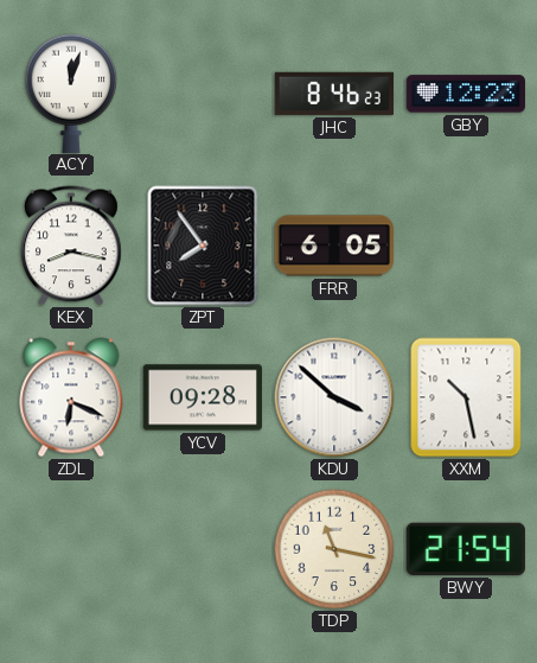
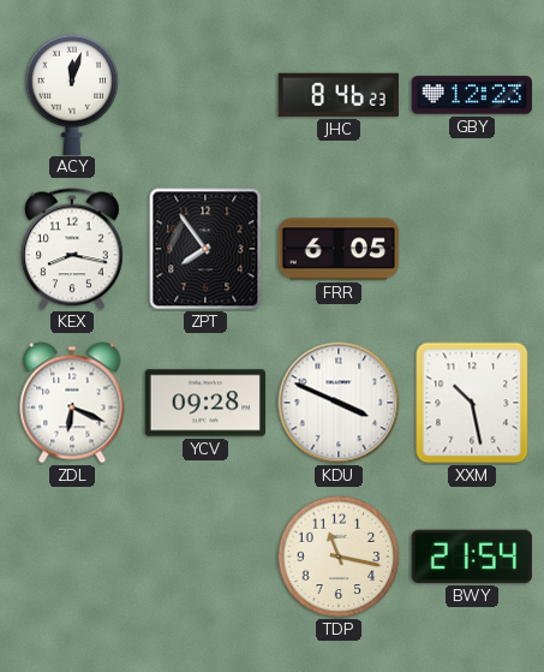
KDU: 3:52 -> 3:49
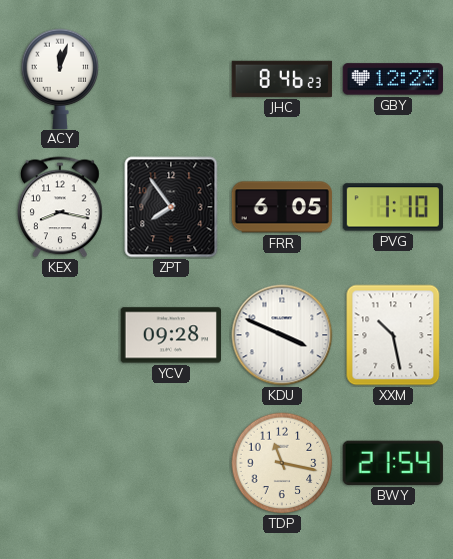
PVG: none -> 1:10
ZDL: 6:19 -> none
